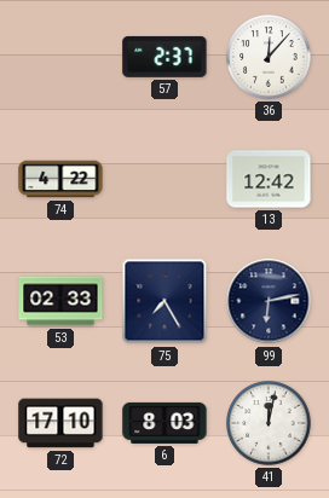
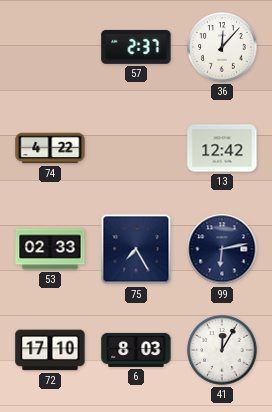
41: 12:02 -> 12:05
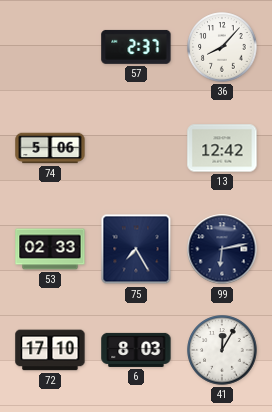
36: 12:07 -> 8:07
74: 4:22 -> 5:06
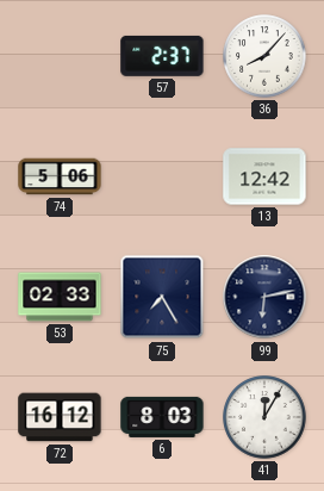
72: 17:10 -> 16:12
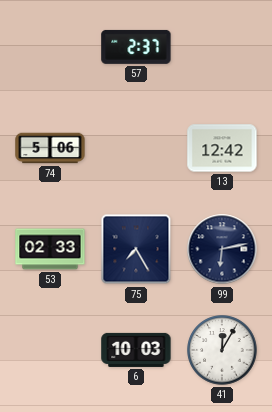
36: 8:07 -> none
72: 16:12 -> none
6: 8:03 -> 10:03
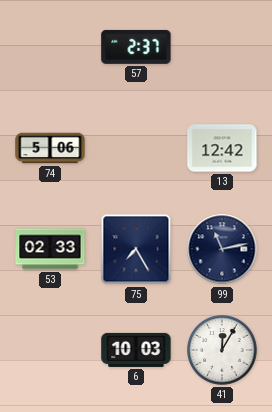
99: 6:13 -> 11:13
